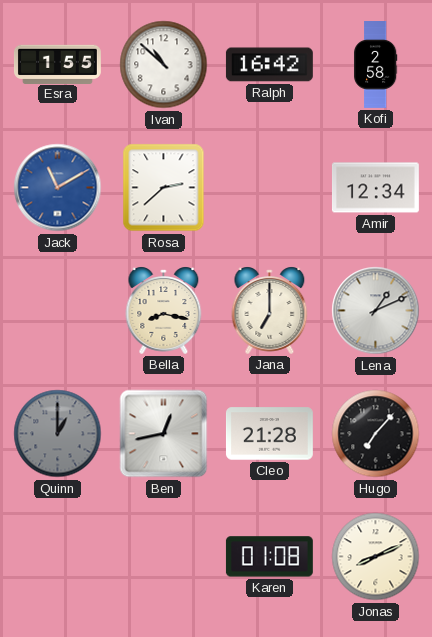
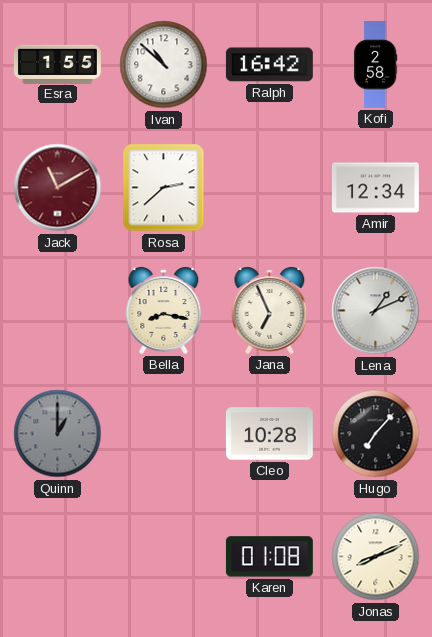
Jack dial: blue -> burgundy
Jana: 7:00 -> 6:56
Ben: 12:43 -> none
Cleo: 21:28 -> 10:28
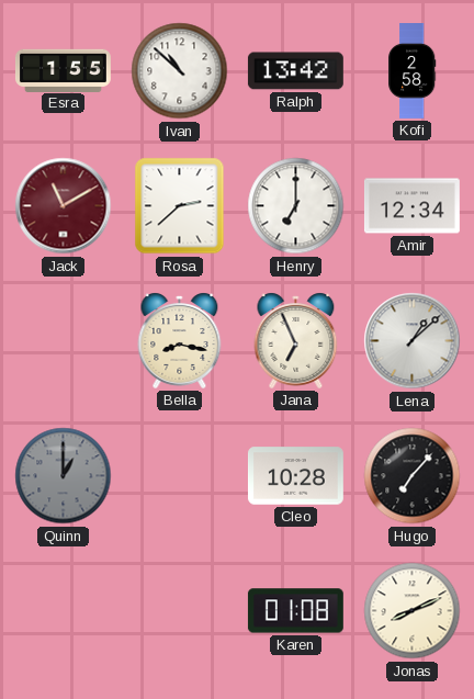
Ralph: 16:42 -> 13:42
Henry: none -> 7:00
Lena: 1:11 -> 1:08
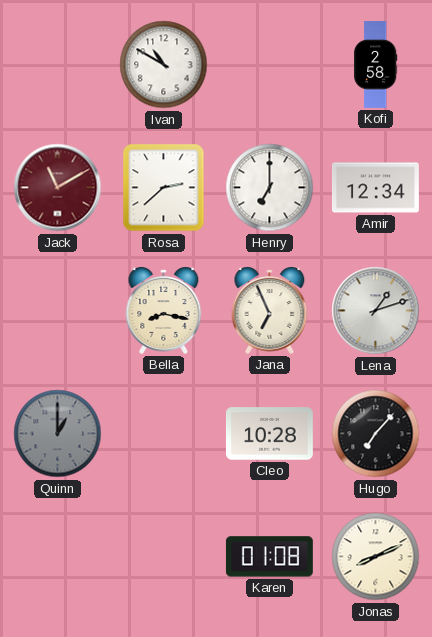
Esra: 1:55 -> none
Ivan: 10:52 -> 10:50
Ralph: 13:42 -> none
Lena: 1:08 -> 1:12
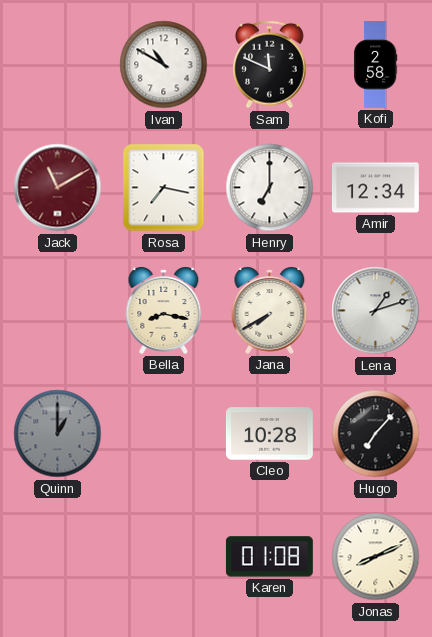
Sam: none -> 11:49
Rosa: 2:38 -> 7:17
Jana: 6:56 -> 7:40
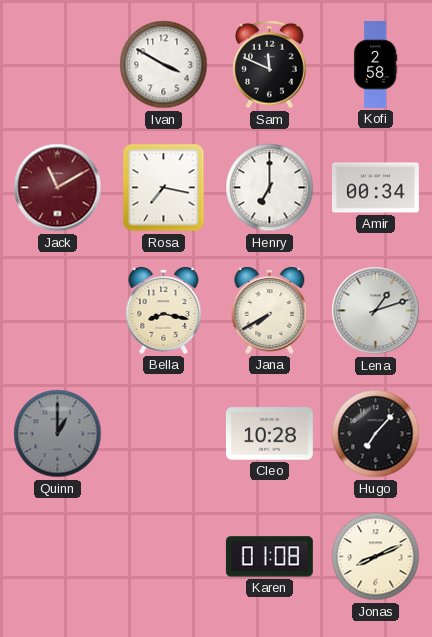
Ivan: 10:50 -> 3:50
Amir: 12:34 -> 00:34
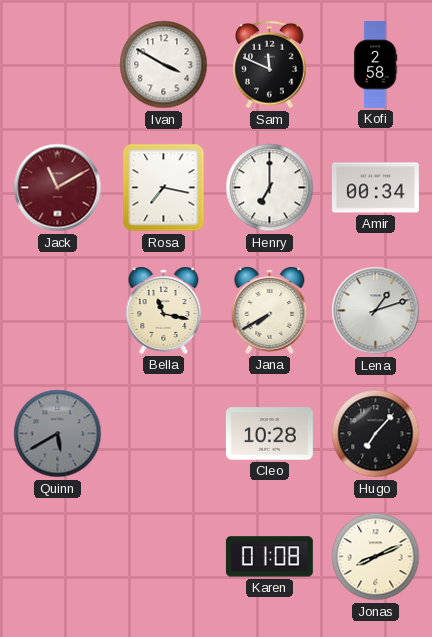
Bella: 8:17 -> 11:17
Quinn: 1:00 -> 5:40
